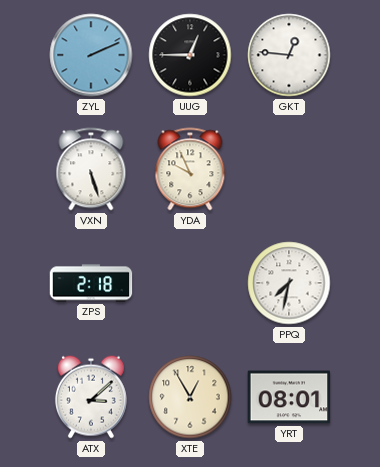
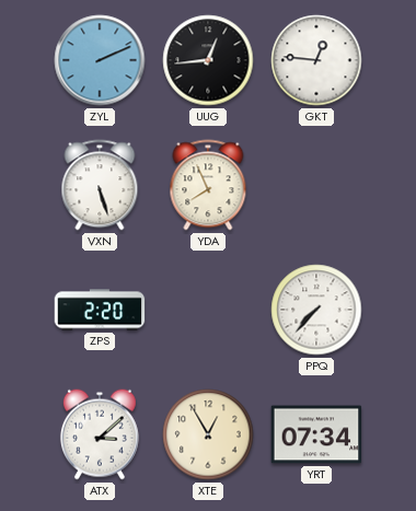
UUG: 12:45 -> 12:44
YDA: 9:56 -> 7:56
ZPS: 2:18 -> 2:20
PPQ: 7:32 -> 7:37
YRT: 08:01 -> 07:34
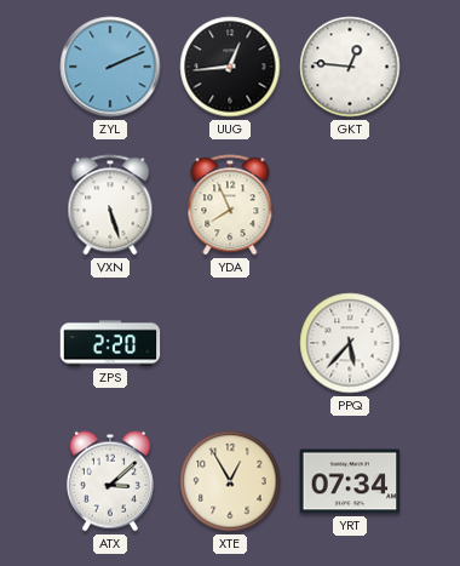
PPQ: 7:37 -> 5:37
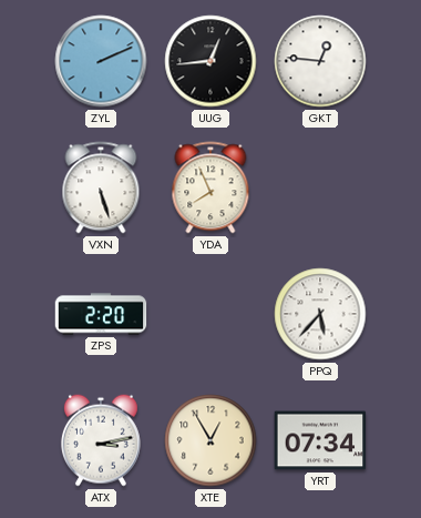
ATX: 3:08 -> 3:13
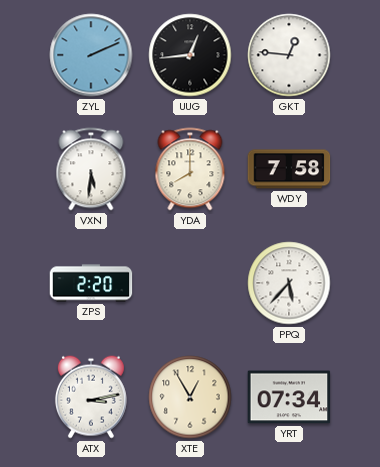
VXN: 5:27 -> 5:31
YDA: 7:56 -> 8:00
WDY: none -> 7:58
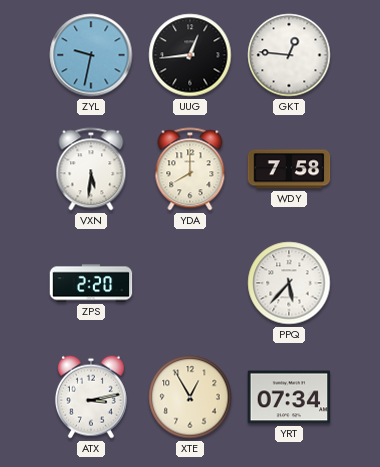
ZYL: 2:11 -> 9:32
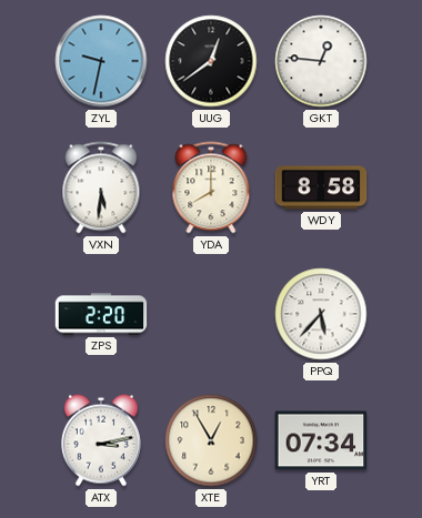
UUG: 12:44 -> 12:39
WDY: 7:58 -> 8:58
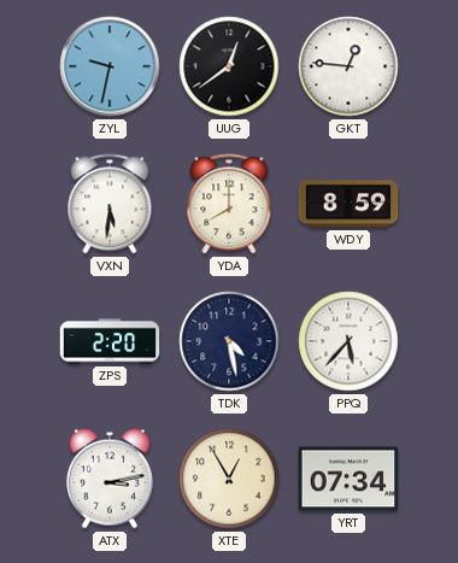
WDY: 8:58 -> 8:59
TDK: none -> 4:28
